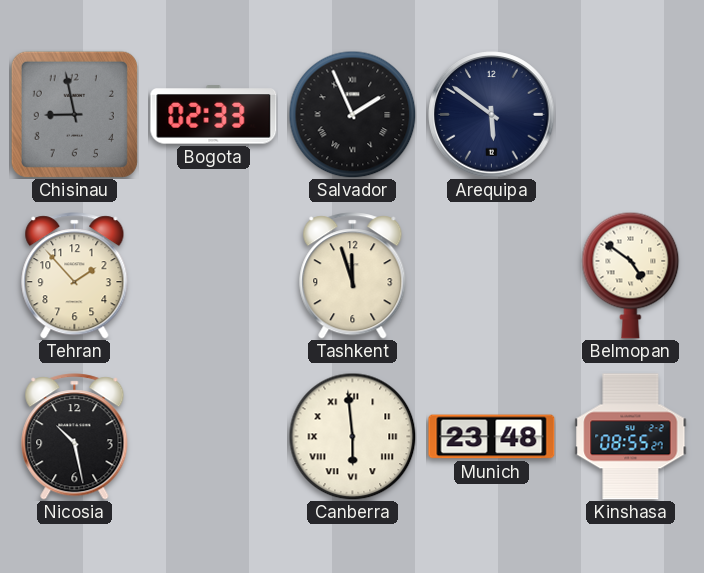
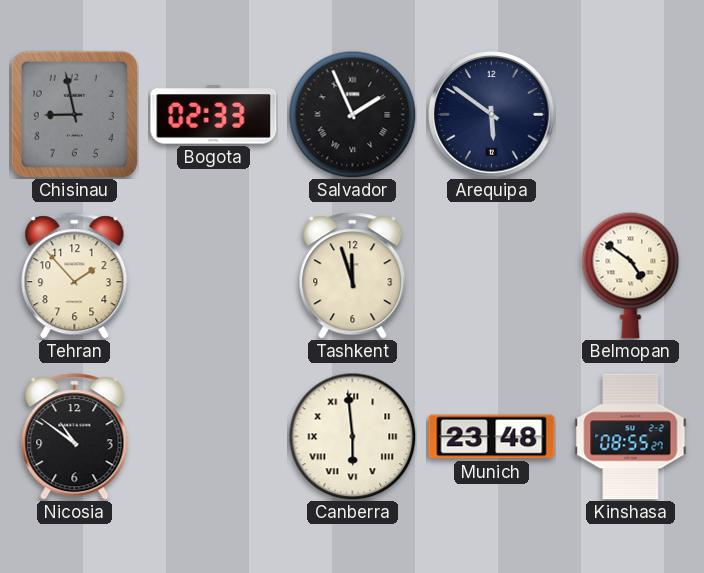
Nicosia: 10:28 -> 10:51
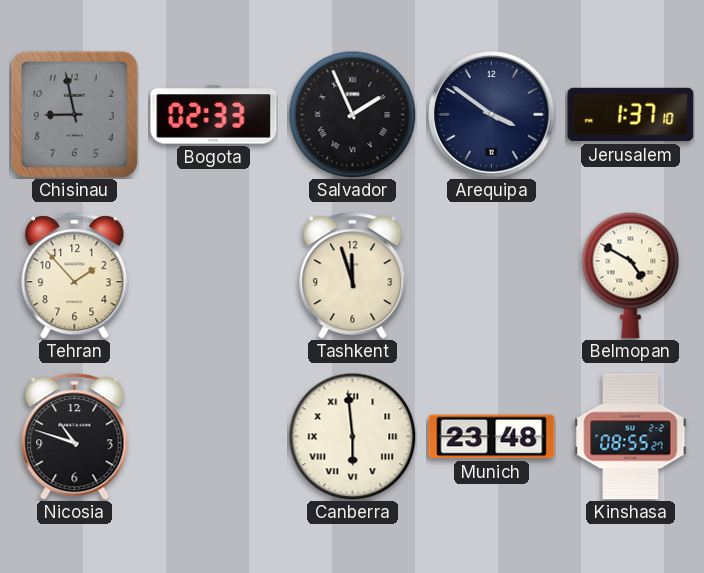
Arequipa: 5:51 -> 3:51
Jerusalem: none -> 1:37
Belmopan: 4:51 -> 4:50
Nicosia: 10:51 -> 10:48
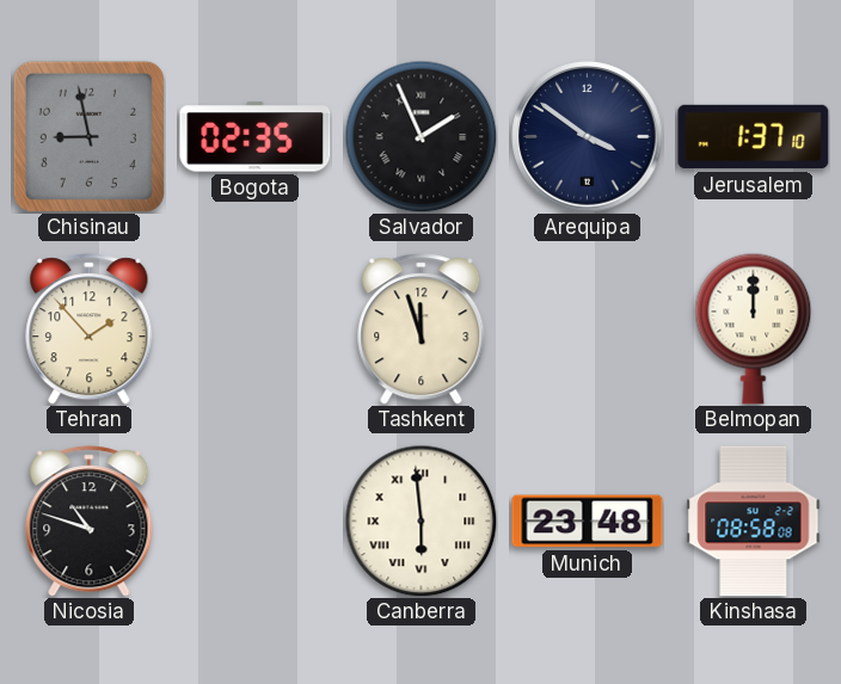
Bogota: 02:33 -> 02:35
Belmopan: 4:50 -> 12:00
Kinshasa: 08:55 -> 08:58
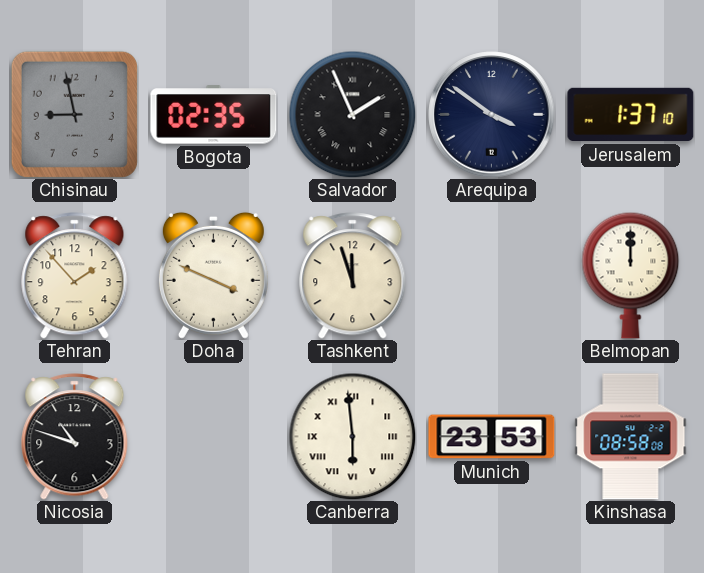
Doha: none -> 3:49
Munich: 23:48 -> 23:53
